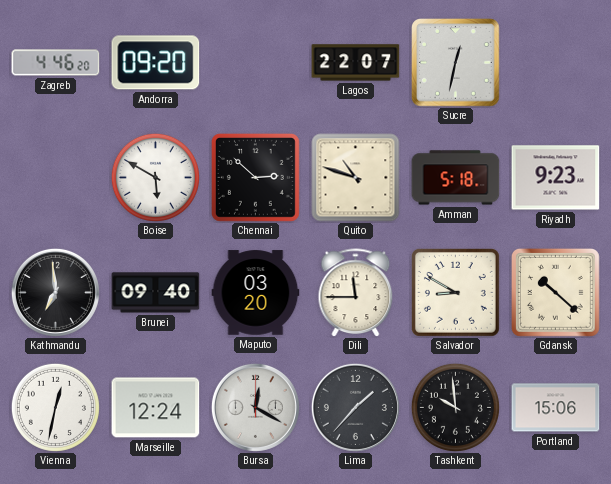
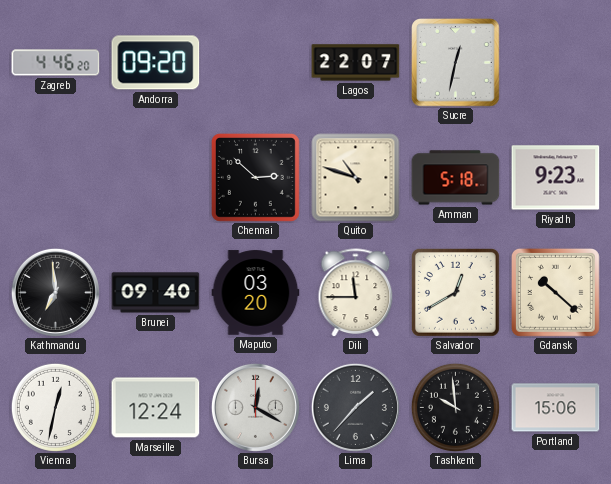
Boise: 5:50 -> none
Salvador: 8:50 -> 12:40
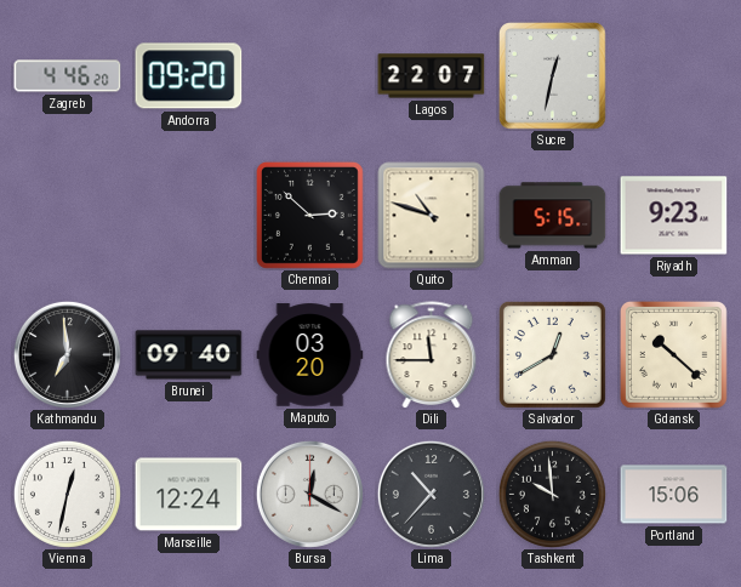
Amman: 5:18 -> 5:15
Lima: 1:37 -> 10:37
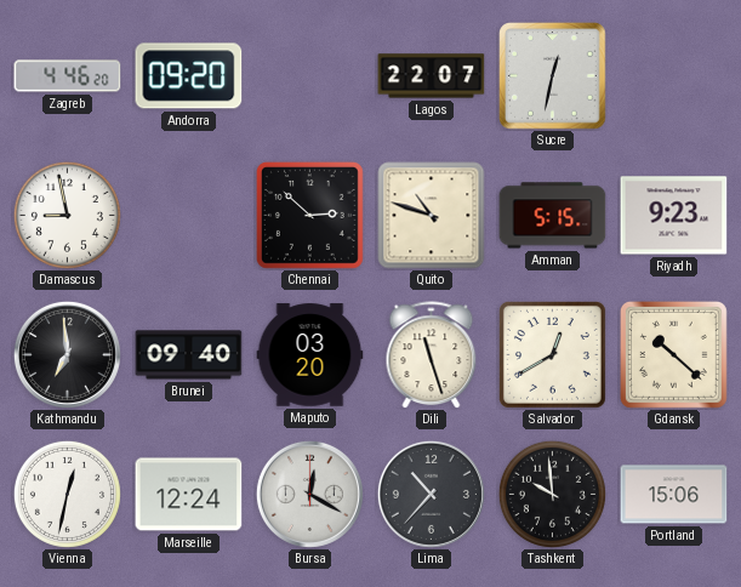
Damascus: none -> 8:58
Dili: 11:45 -> 11:27
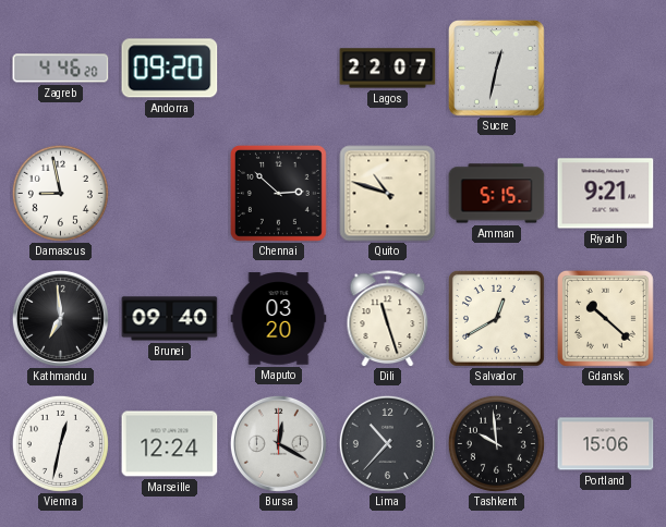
Riyadh: 9:23 -> 9:21
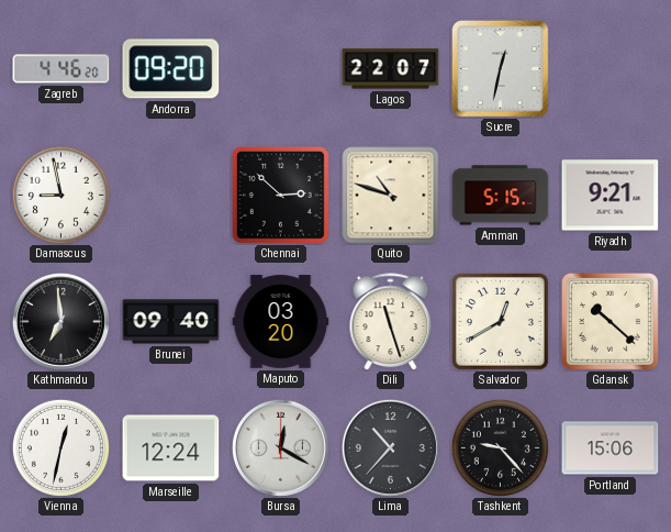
Tashkent: 9:59 -> 9:23
